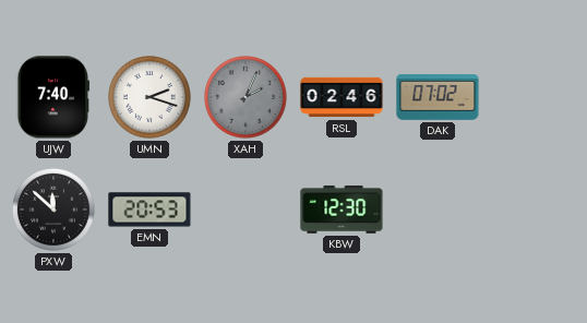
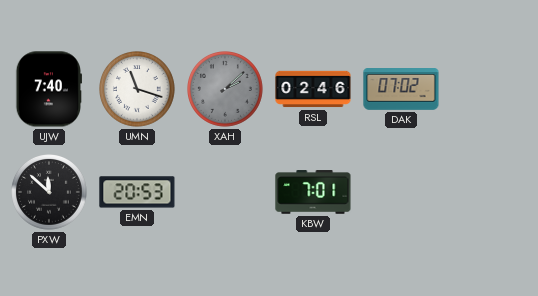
UMN: 2:18 -> 11:18
XAH: 2:04 -> 2:08
KBW: 12:30 -> 7:01
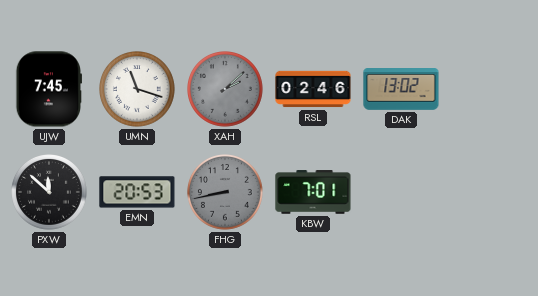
UJW: 7:40 -> 7:45
DAK: 07:02 -> 13:02
FHG: none -> 8:43
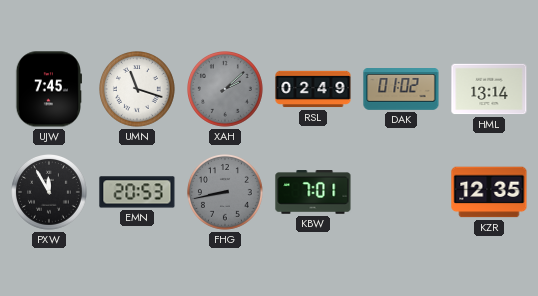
RSL: 02:46 -> 02:49
DAK: 13:02 -> 01:02
HML: none -> 13:14
PXW: 11:52 -> 11:55
KZR: none -> 12:35
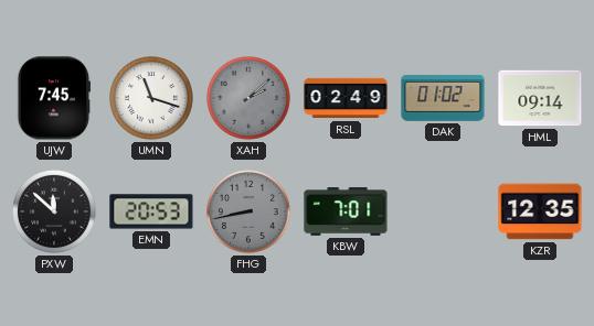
HML: 13:14 -> 09:14
PXW: 11:55 -> 11:52
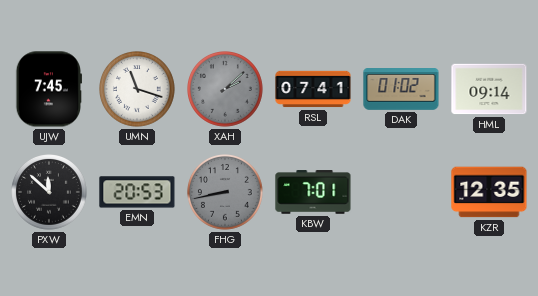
RSL: 02:49 -> 07:41
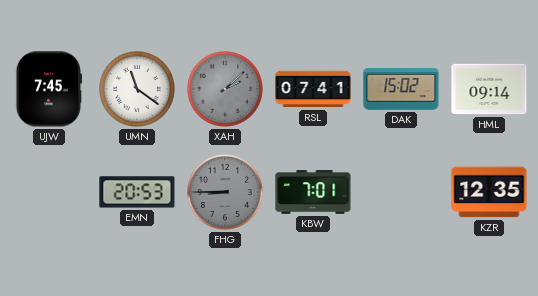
UMN: 11:18 -> 11:21
DAK: 01:02 -> 15:02
PXW: 11:52 -> none
FHG: 8:43 -> 8:45
